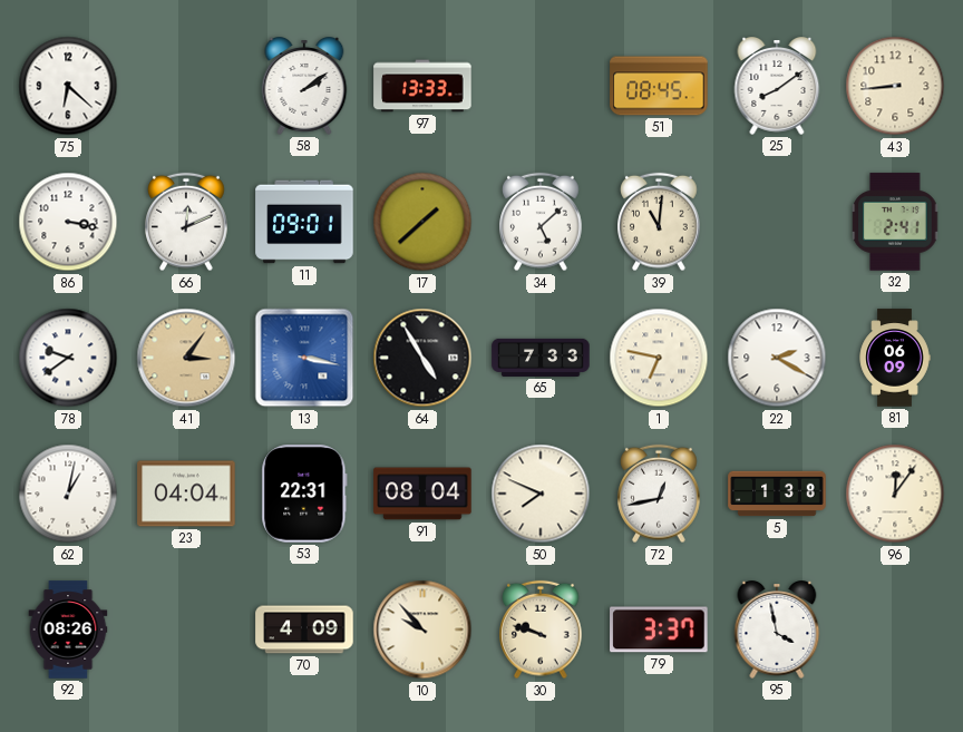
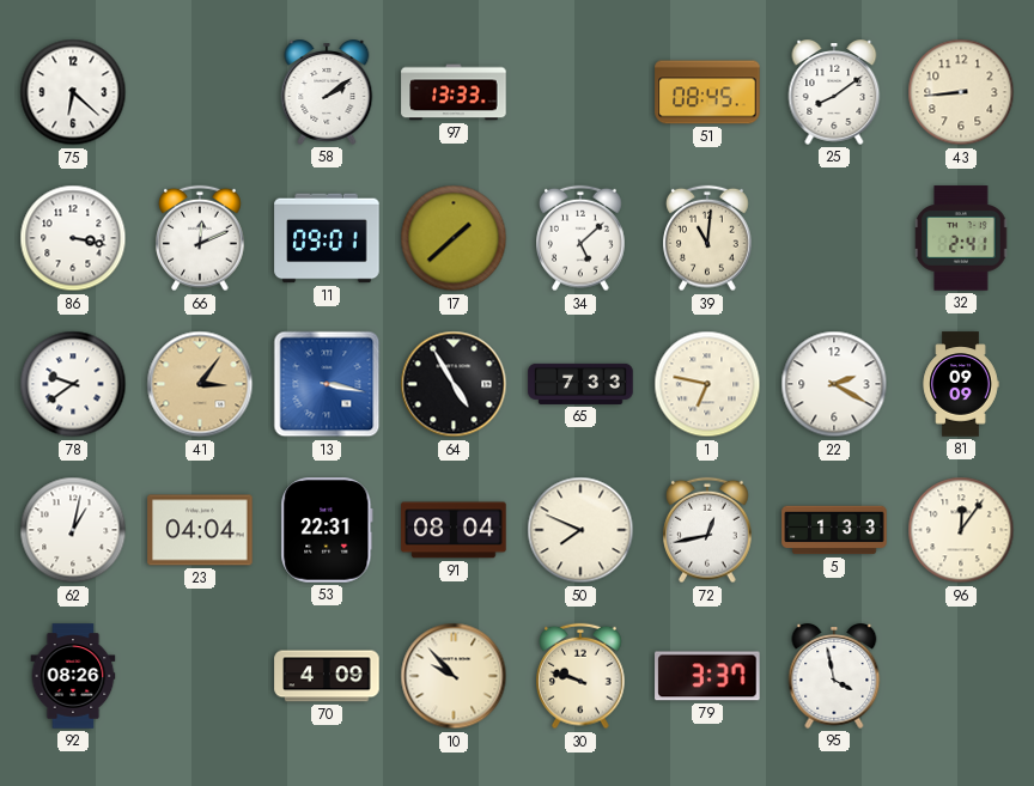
81: 06:09 -> 09:09
5: 1:38 -> 1:33
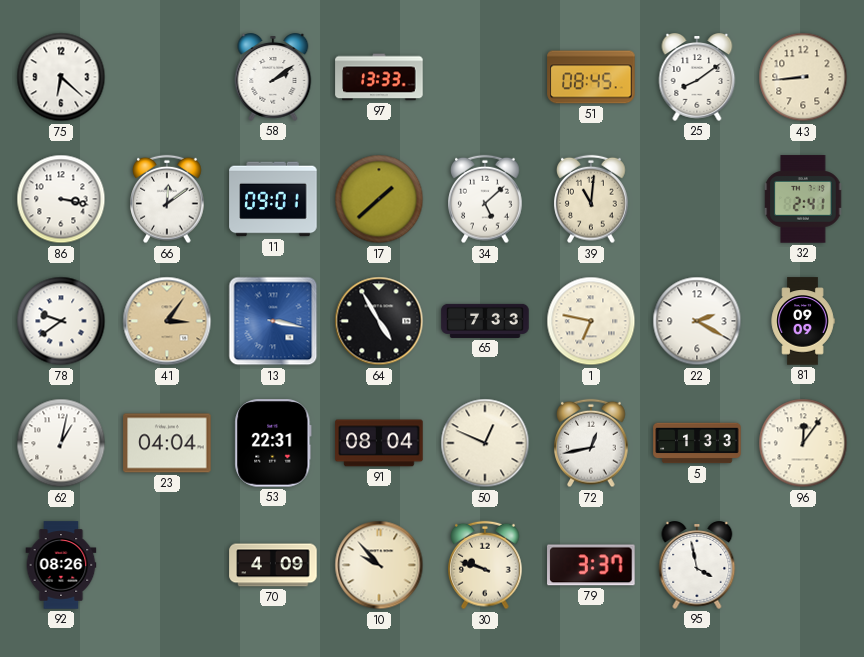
66: 12:11 -> 12:09
50: 7:49 -> 12:49
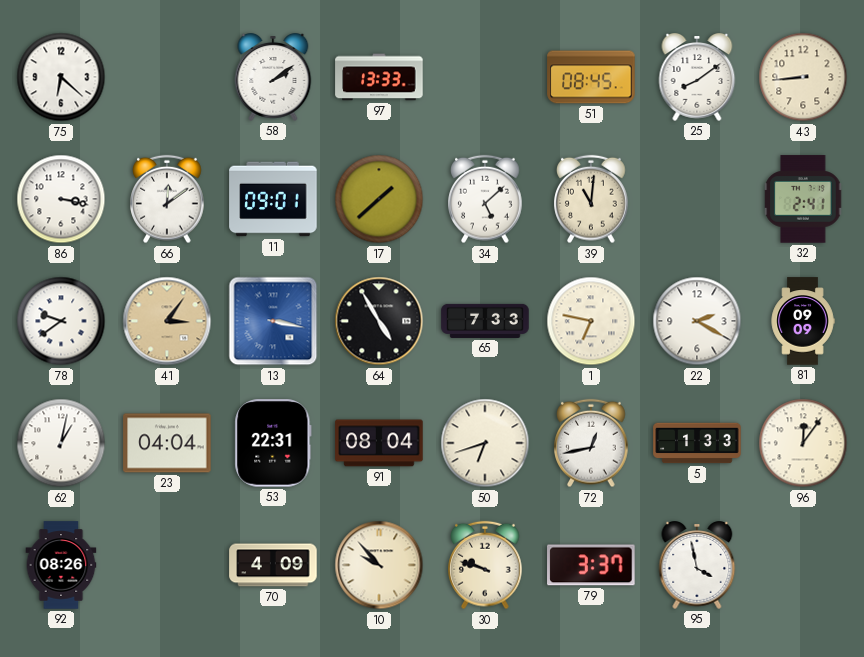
50: 12:49 -> 6:42
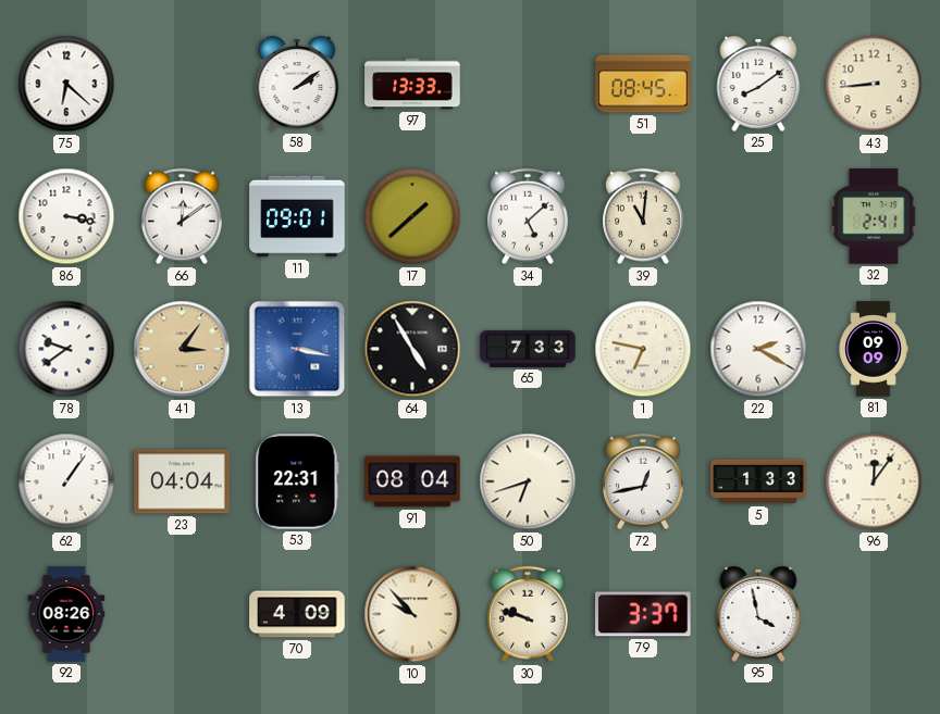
62: 1:02 -> 1:06
